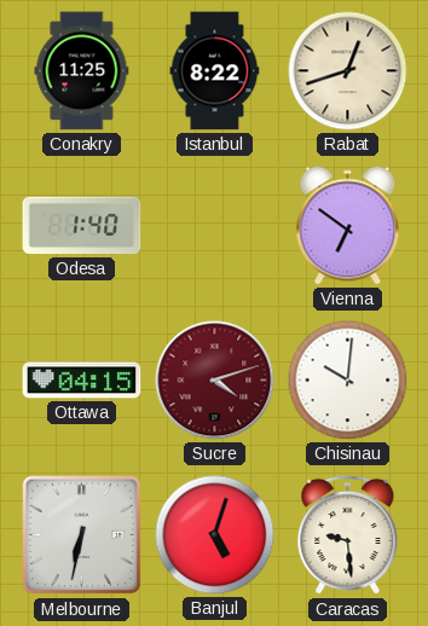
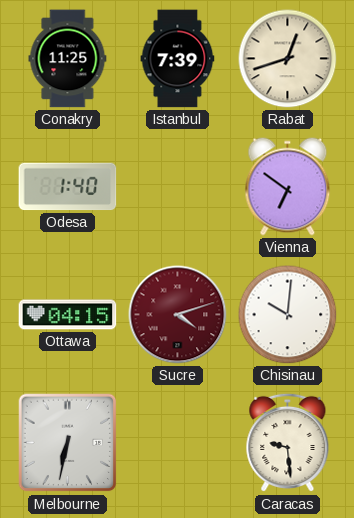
Istanbul: 8:22 -> 7:39
Banjul: 5:03 -> none
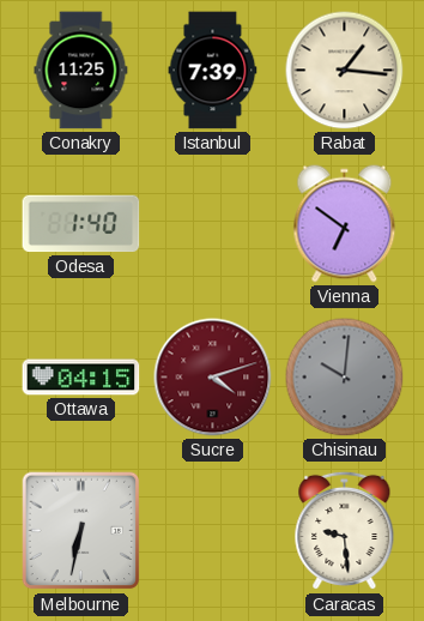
Rabat: 12:42 -> 1:16
Chisinau dial: white -> grey
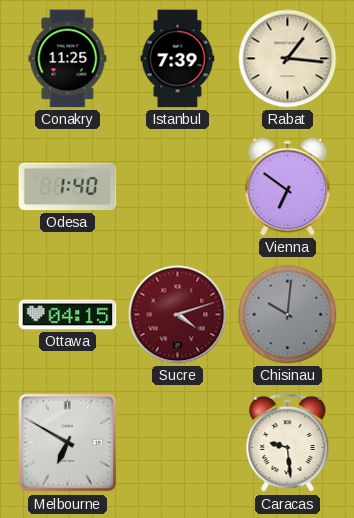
Melbourne: 6:32 -> 6:50
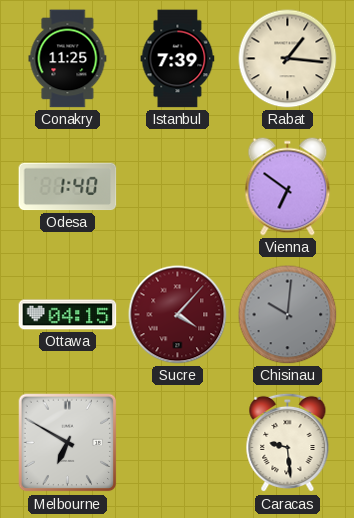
Sucre: 4:12 -> 4:07
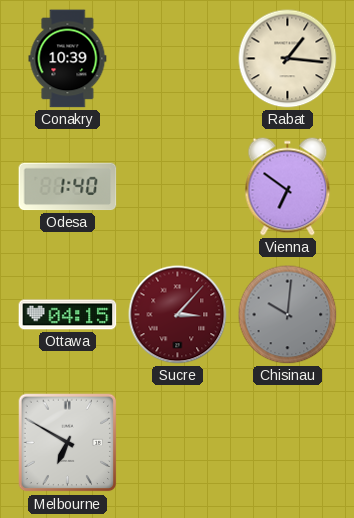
Conakry: 11:25 -> 10:39
Istanbul: 7:39 -> none
Sucre: 4:07 -> 3:07
Caracas: 9:29 -> none
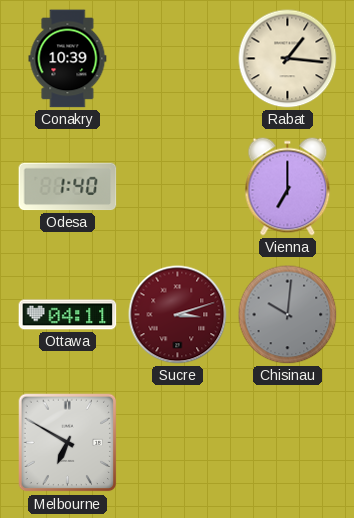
Vienna: 6:51 -> 7:00
Ottawa: 04:15 -> 04:11
Sucre: 3:07 -> 3:12
